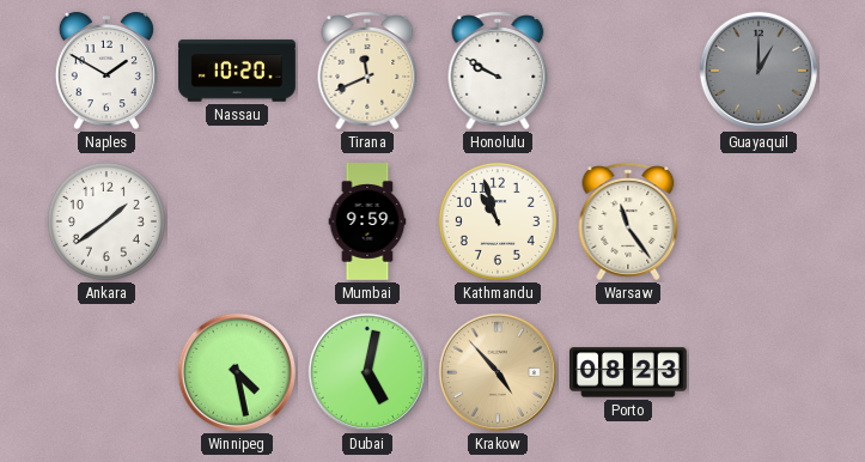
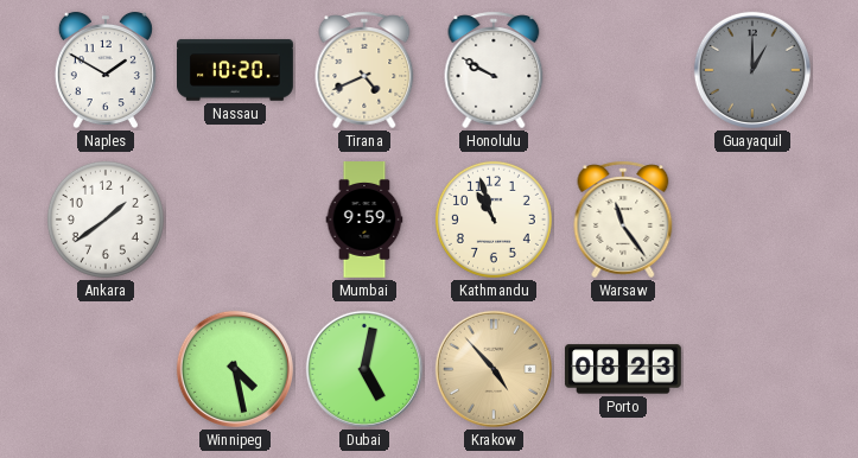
Tirana: 11:41 -> 4:41
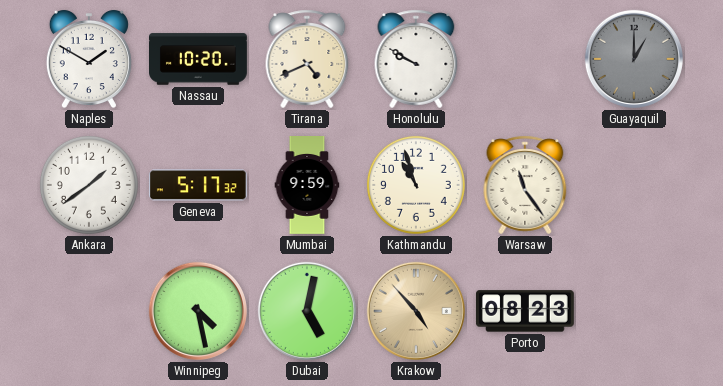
Geneva: none -> 5:17
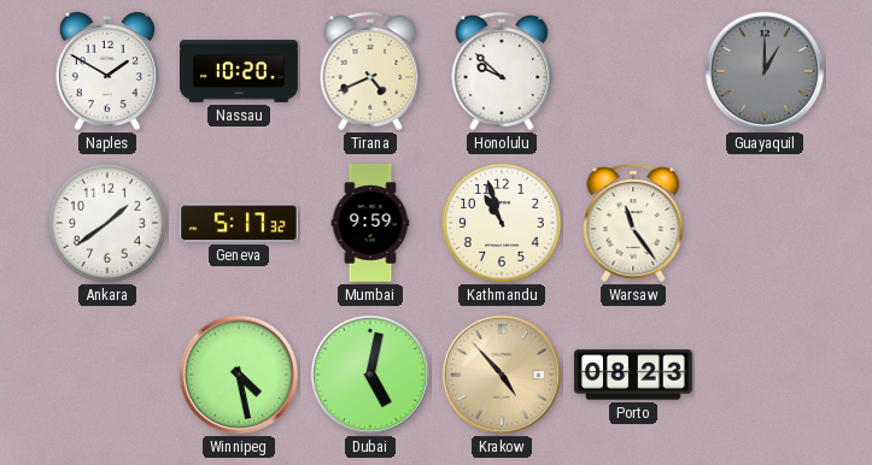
Honolulu: 9:50 -> 9:52
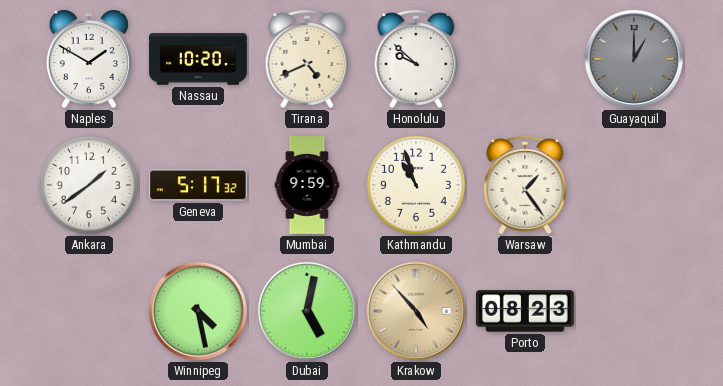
Warsaw: 11:24 -> 1:24
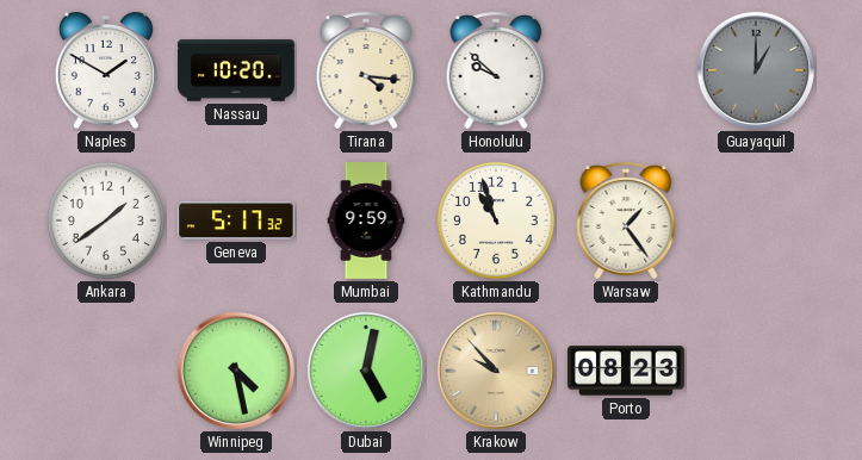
Tirana: 4:41 -> 4:16
Krakow: 4:53 -> 9:53
